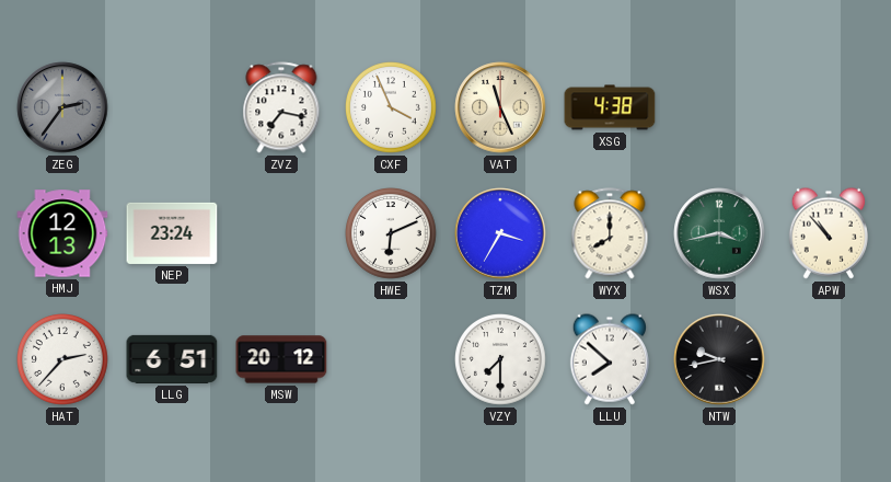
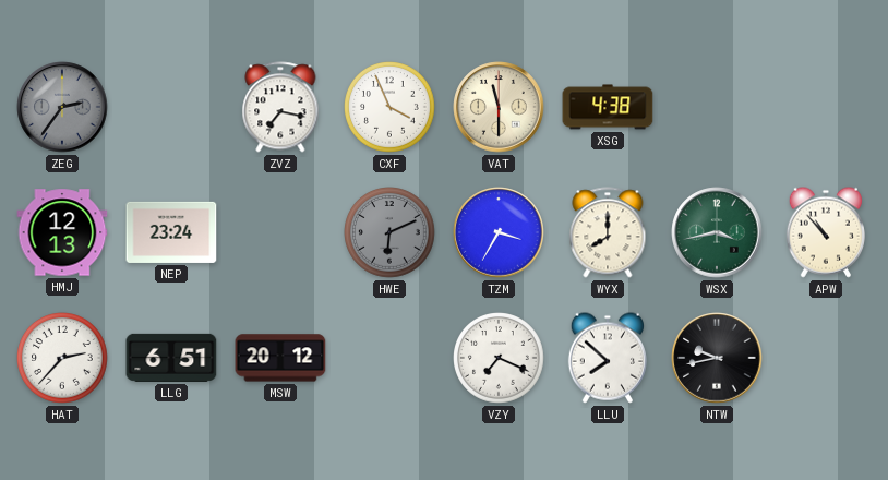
VAT: 11:26 -> 11:30
HWE dial: white -> grey
VZY: 7:30 -> 7:19
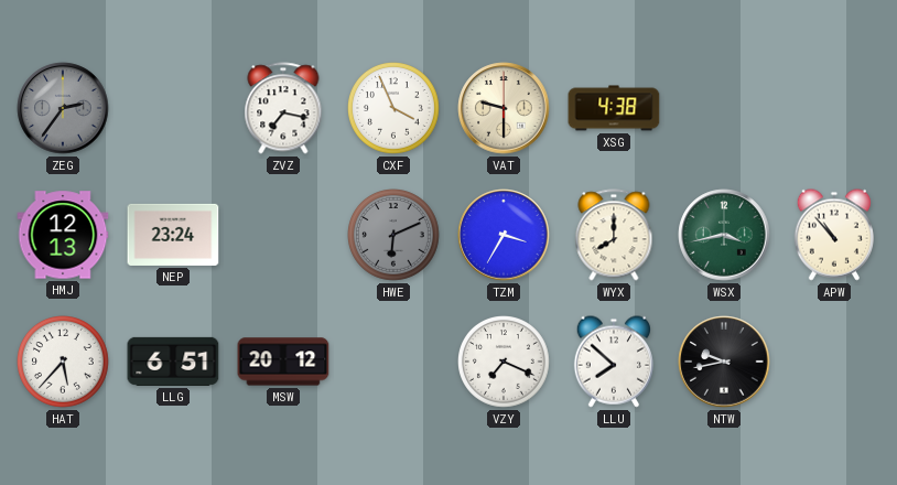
VAT: 11:30 -> 9:30
HAT: 2:37 -> 5:37
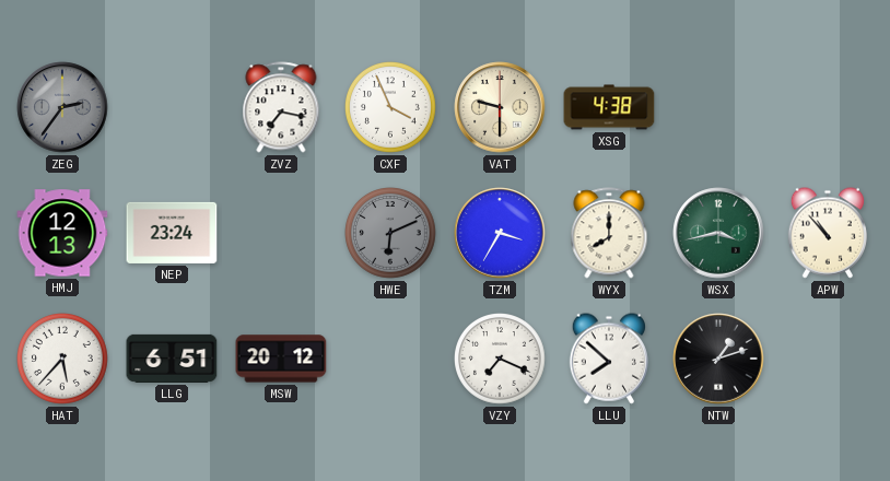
NTW: 9:43 -> 1:12
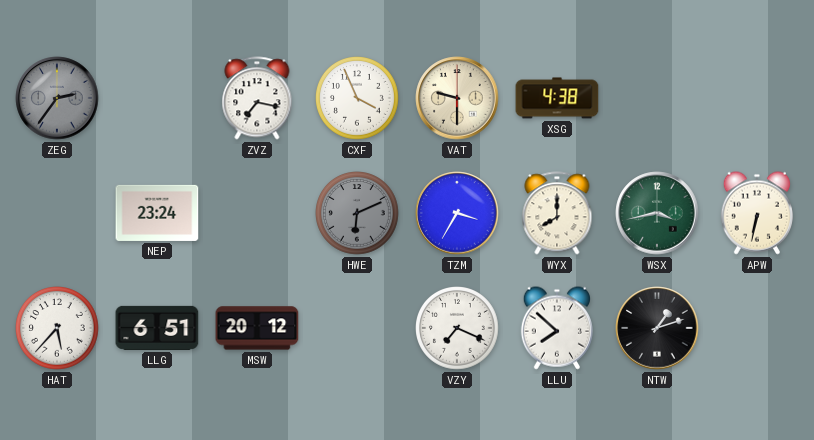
HMJ: 12:13 -> none
APW: 10:53 -> 6:32
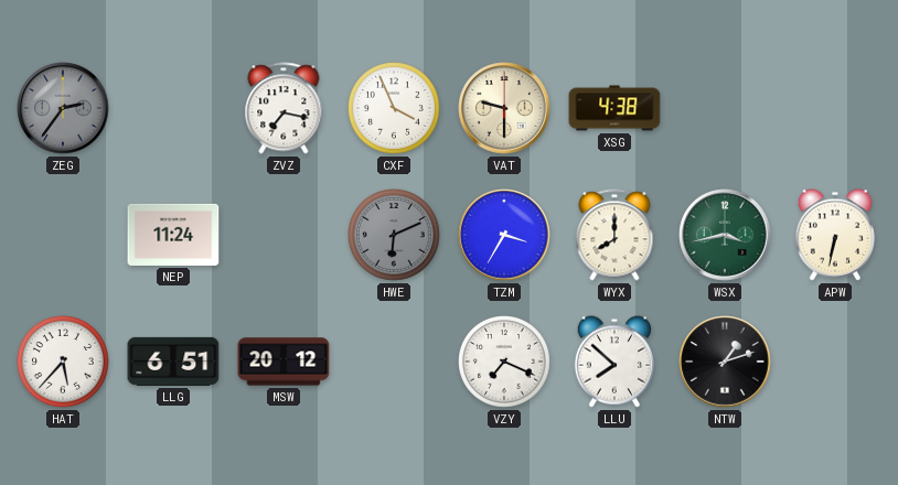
NEP: 23:24 -> 11:24
